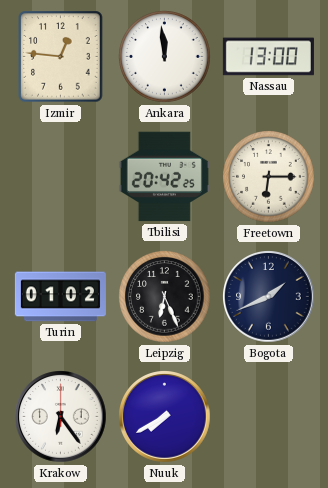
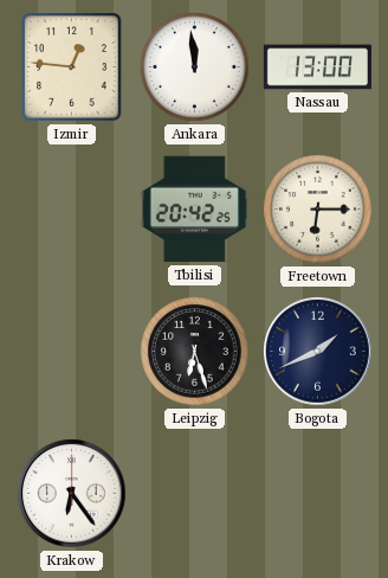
Turin: 01:02 -> none
Leipzig: 6:26 -> 6:27
Nuuk: 7:40 -> none
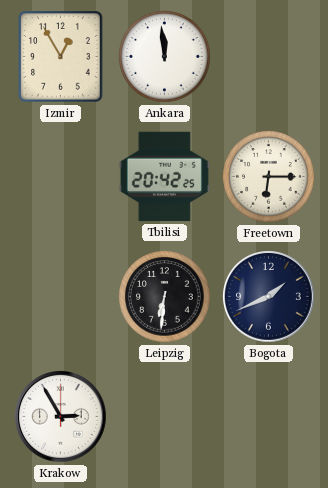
Izmir: 12:46 -> 12:55
Nassau: 13:00 -> none
Leipzig: 6:27 -> 6:31
Krakow: 6:24 -> 2:55
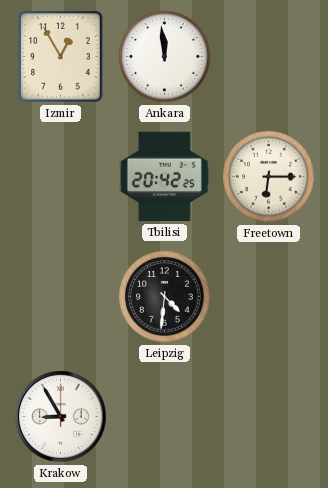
Leipzig: 6:31 -> 4:31
Bogota: 1:41 -> none
Krakow: 2:55 -> 8:55
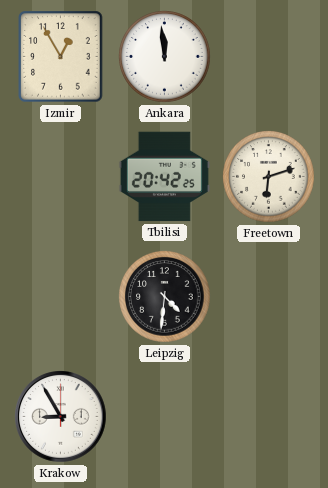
Freetown: 6:15 -> 6:12
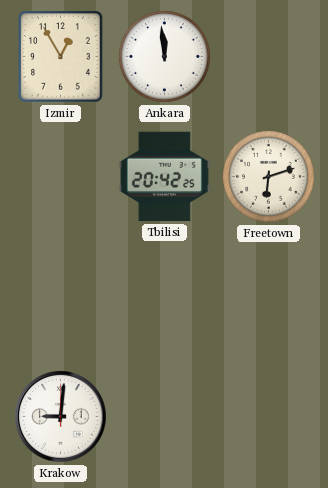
Leipzig: 4:31 -> none
Krakow: 8:55 -> 9:01
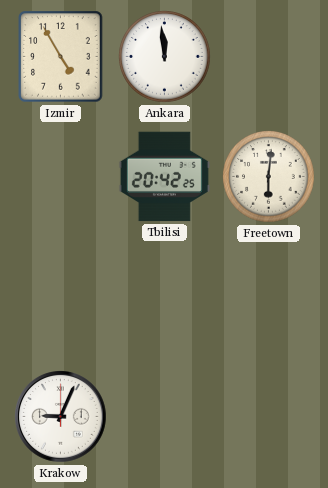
Izmir: 12:55 -> 4:55
Freetown: 6:12 -> 6:01
Krakow: 9:01 -> 9:04
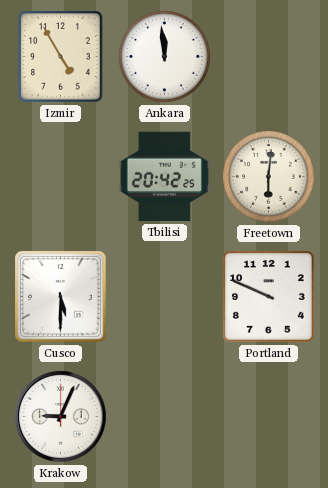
Cusco: none -> 5:30
Portland: none -> 9:49
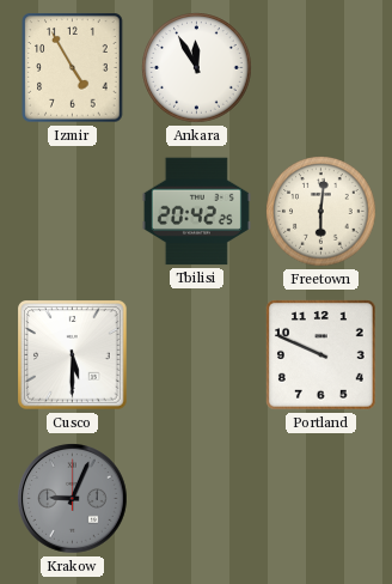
Ankara: 11:59 -> 11:55
Krakow dial: white -> grey
